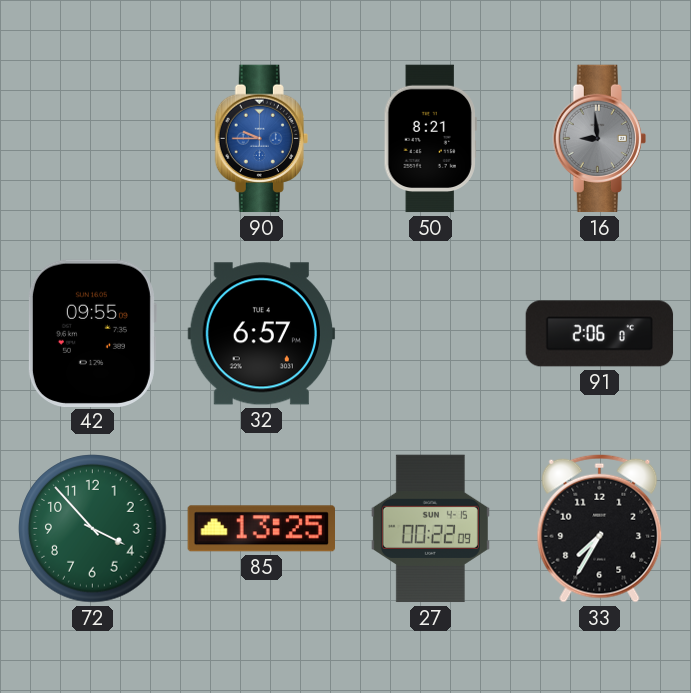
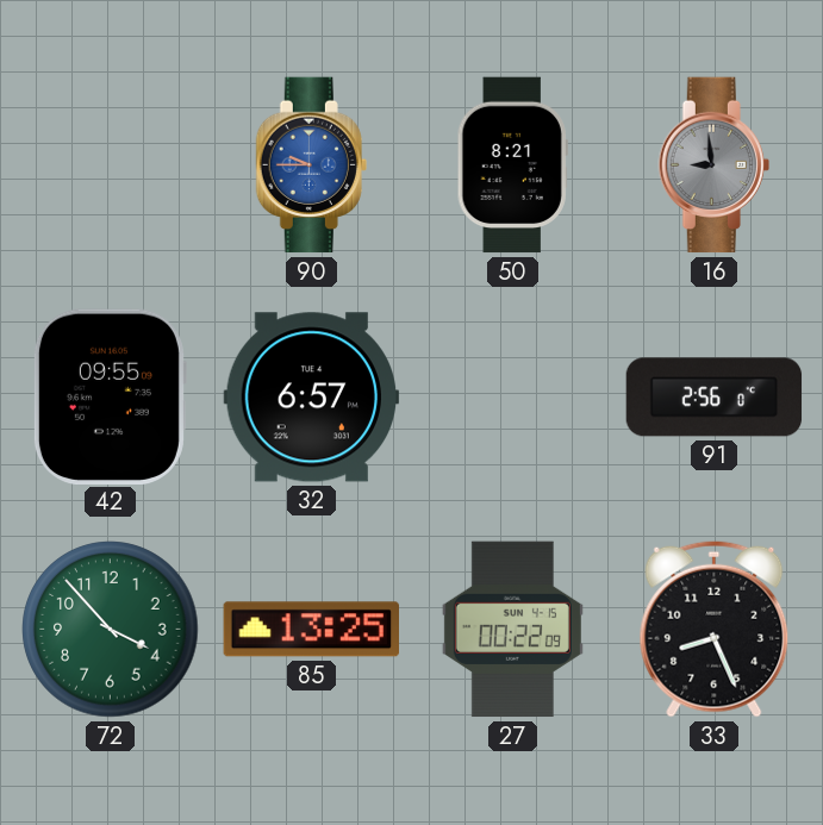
91: 2:06 -> 2:56
33: 7:35 -> 8:26
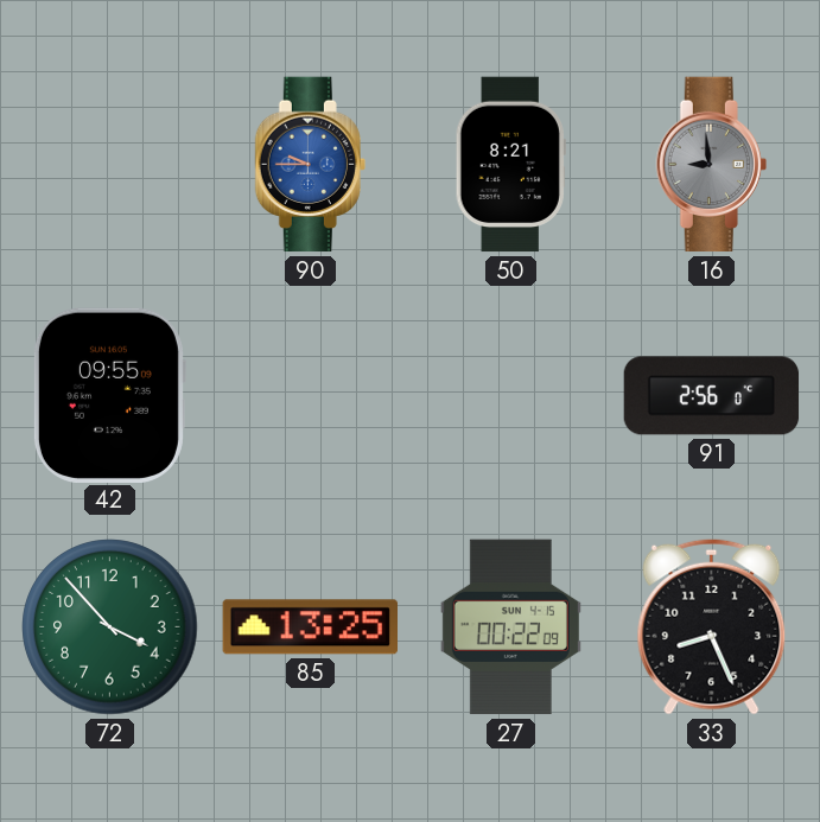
32: 6:57 -> none
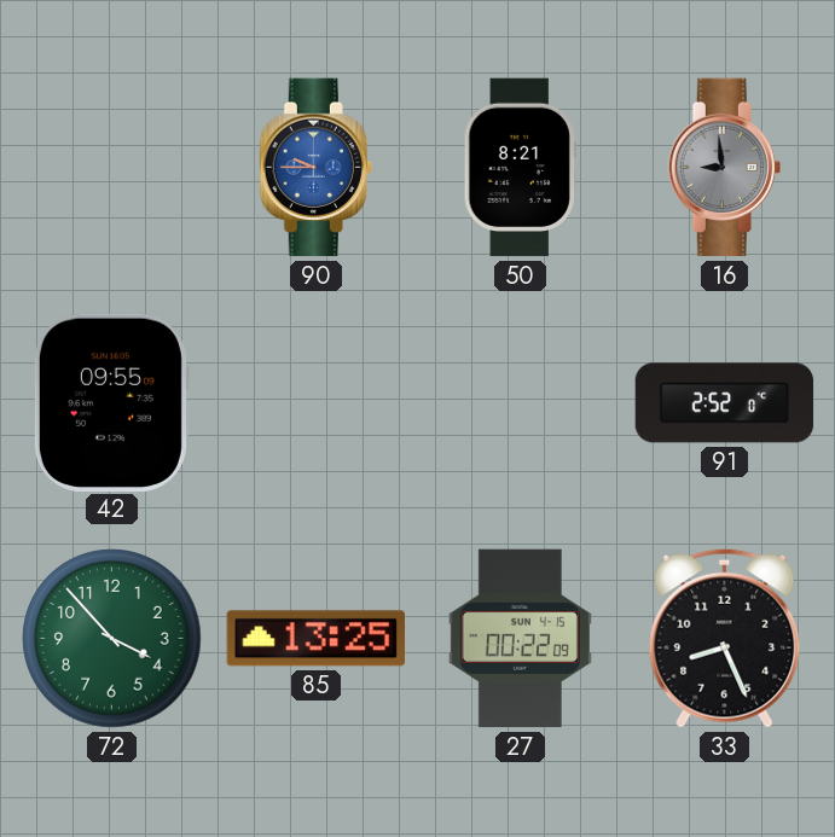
91: 2:56 -> 2:52
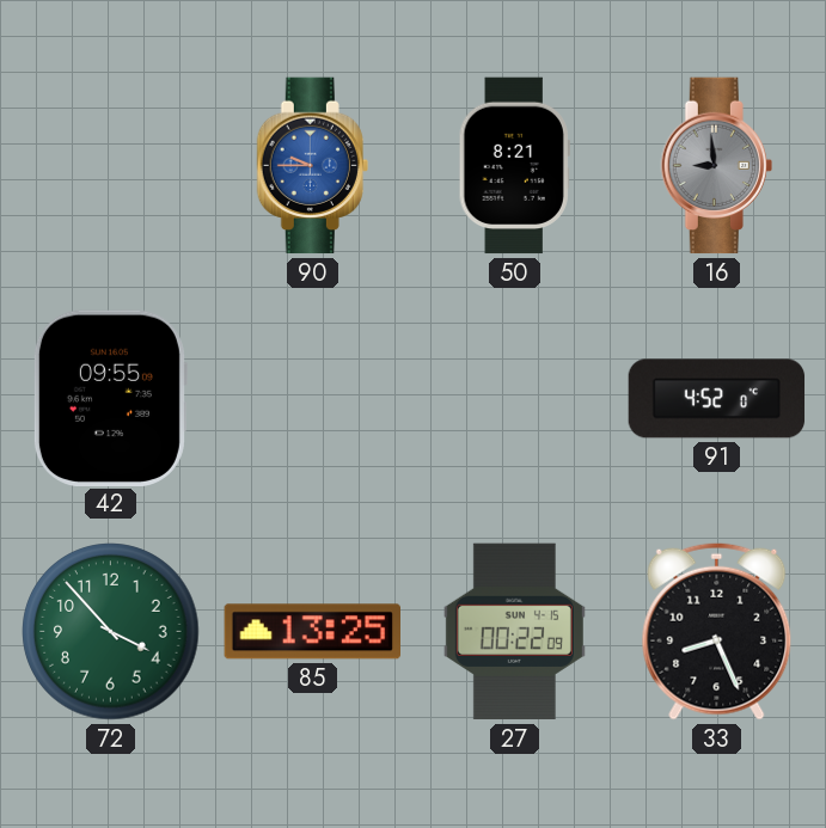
91: 2:52 -> 4:52
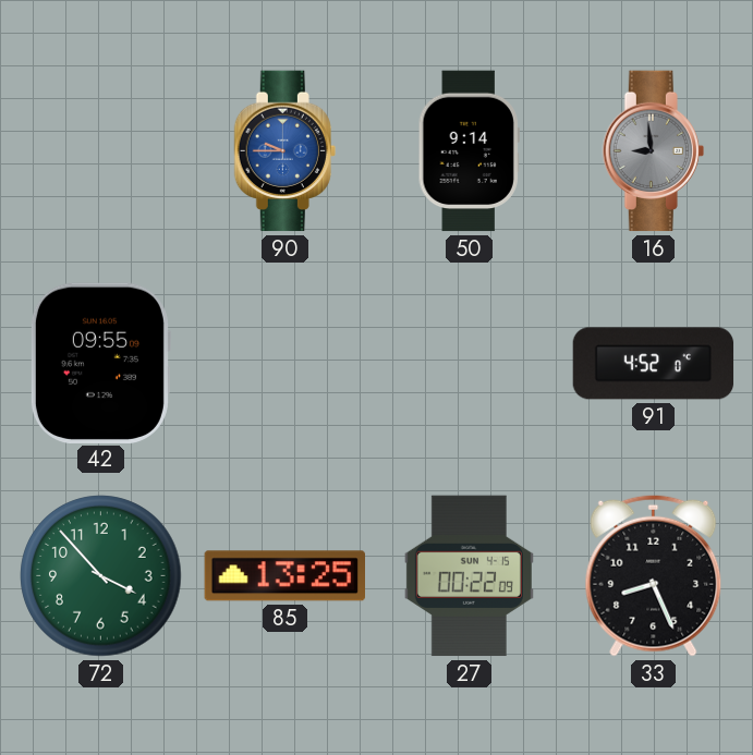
50: 8:21 -> 9:14
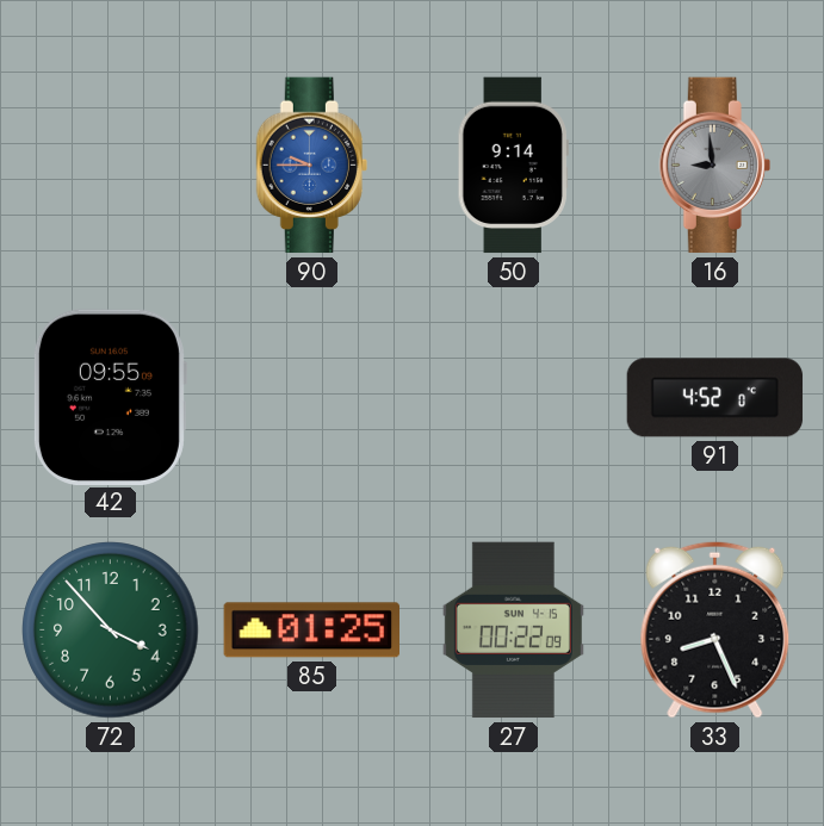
85: 13:25 -> 01:25
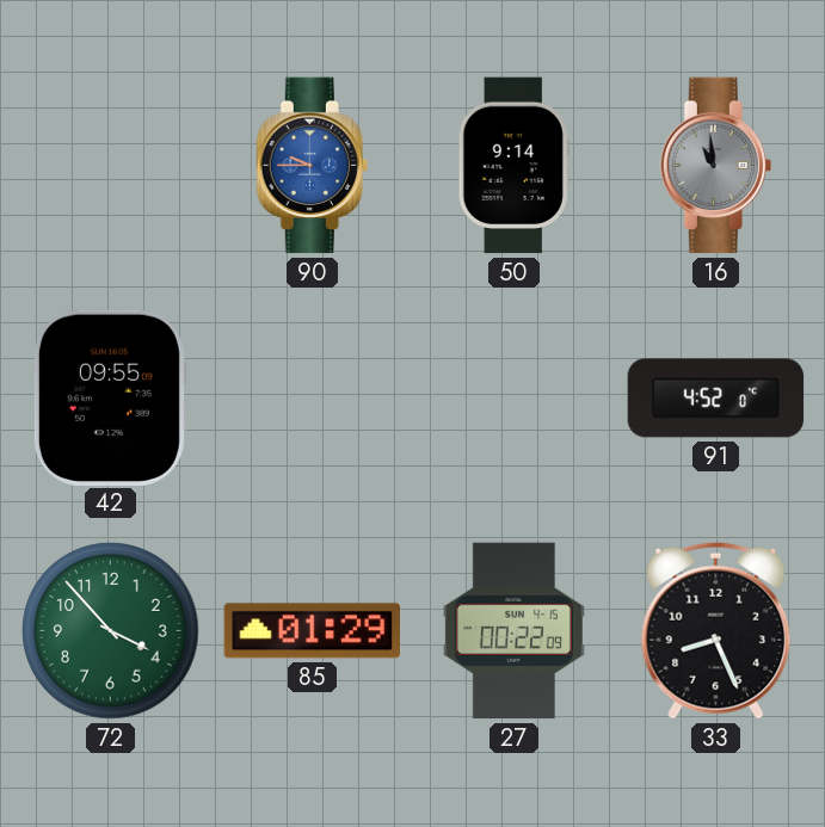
16: 8:59 -> 10:59
85: 01:25 -> 01:29
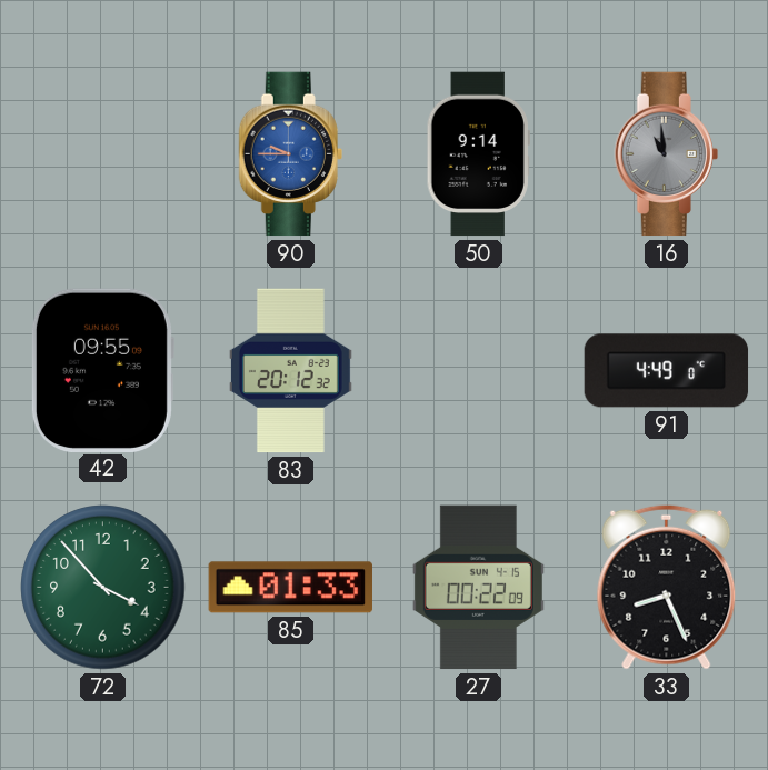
83: none -> 20:12
91: 4:52 -> 4:49
85: 01:29 -> 01:33
